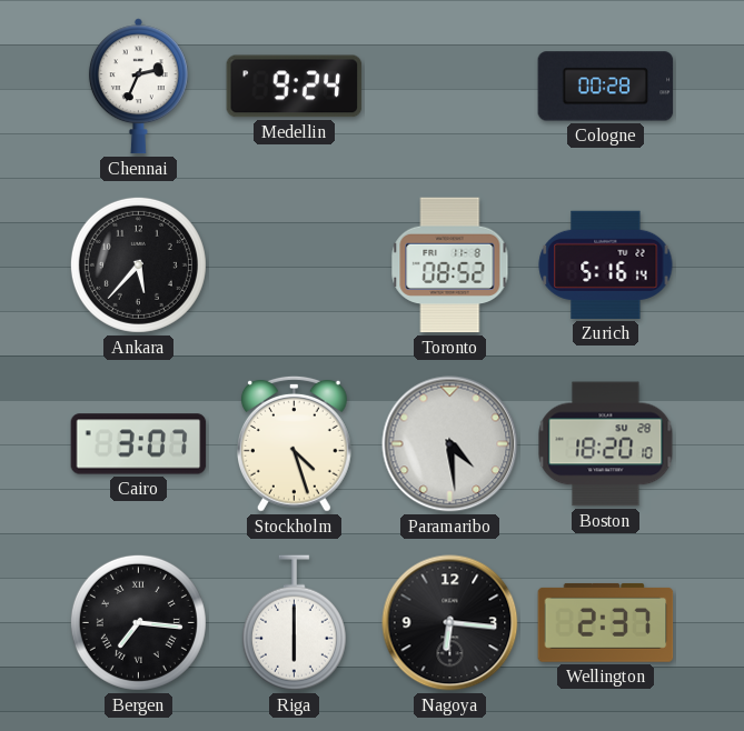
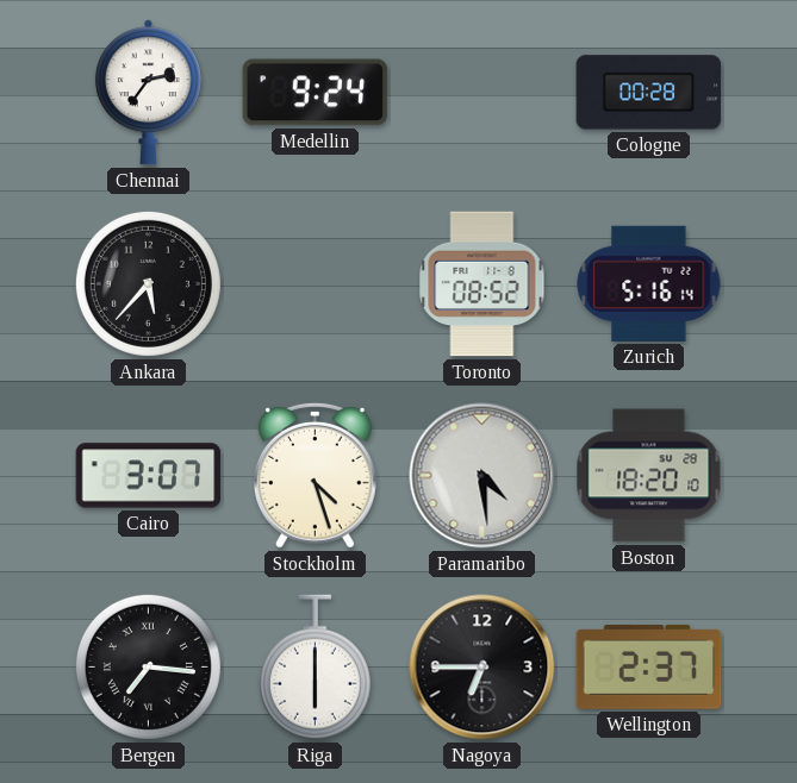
Chennai: 2:34 -> 2:36
Nagoya: 6:16 -> 6:45
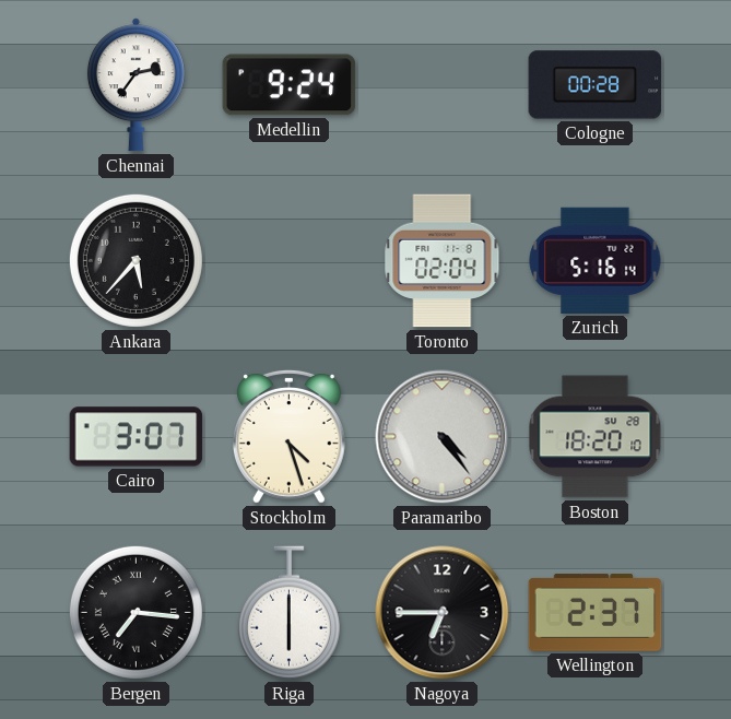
Toronto: 08:52 -> 02:04
Paramaribo: 4:29 -> 4:24
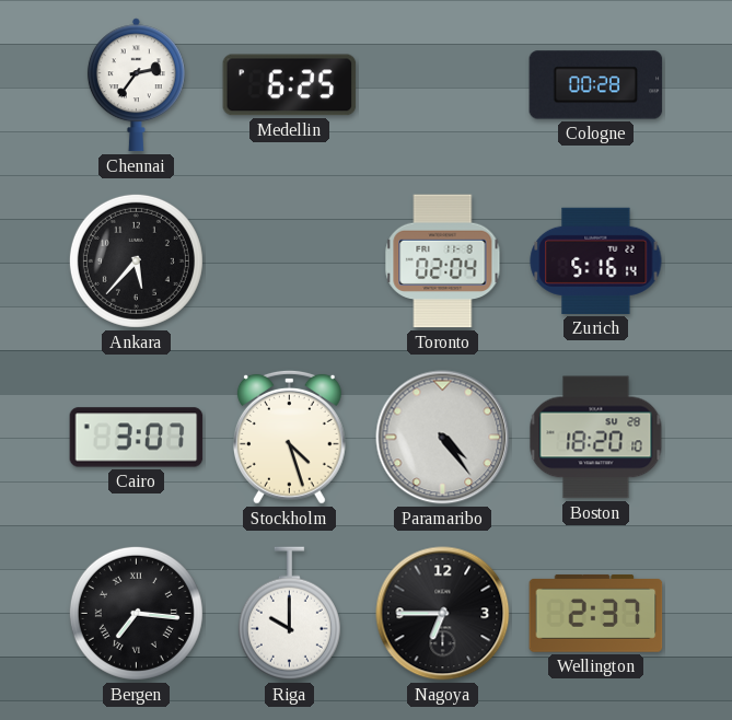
Medellin: 9:24 -> 6:25
Riga: 6:00 -> 10:00
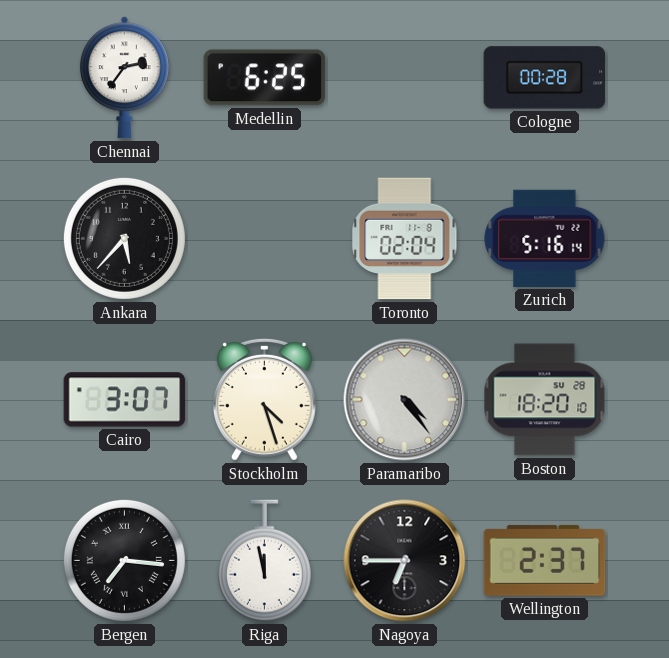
Riga: 10:00 -> 11:58
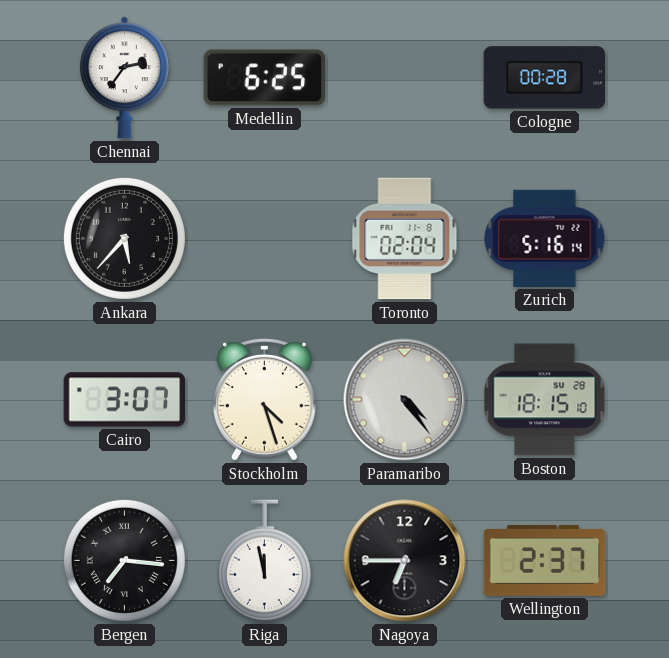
Boston: 18:20 -> 18:15
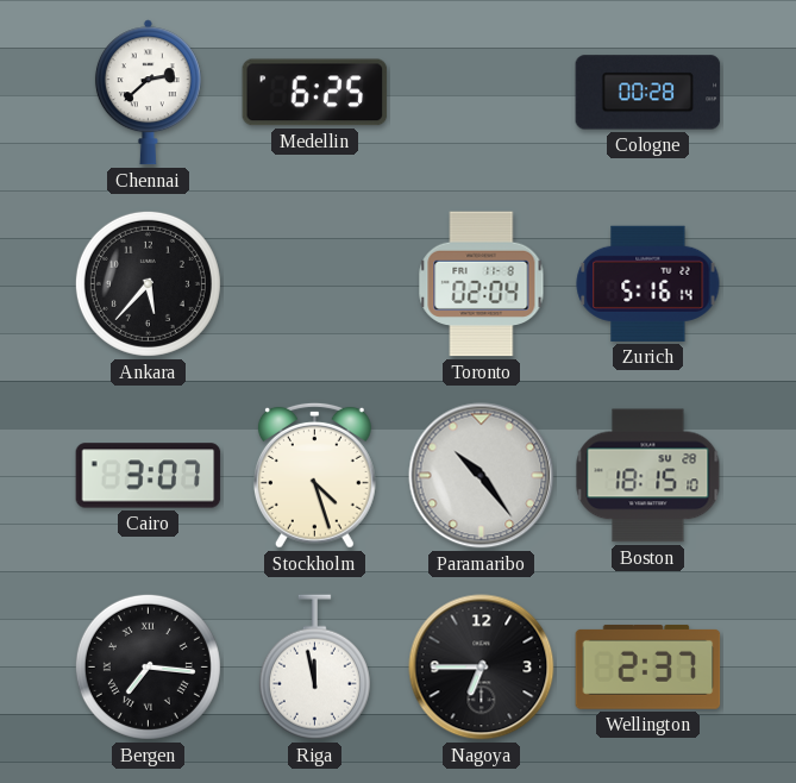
Chennai: 2:36 -> 2:38
Paramaribo: 4:24 -> 10:24
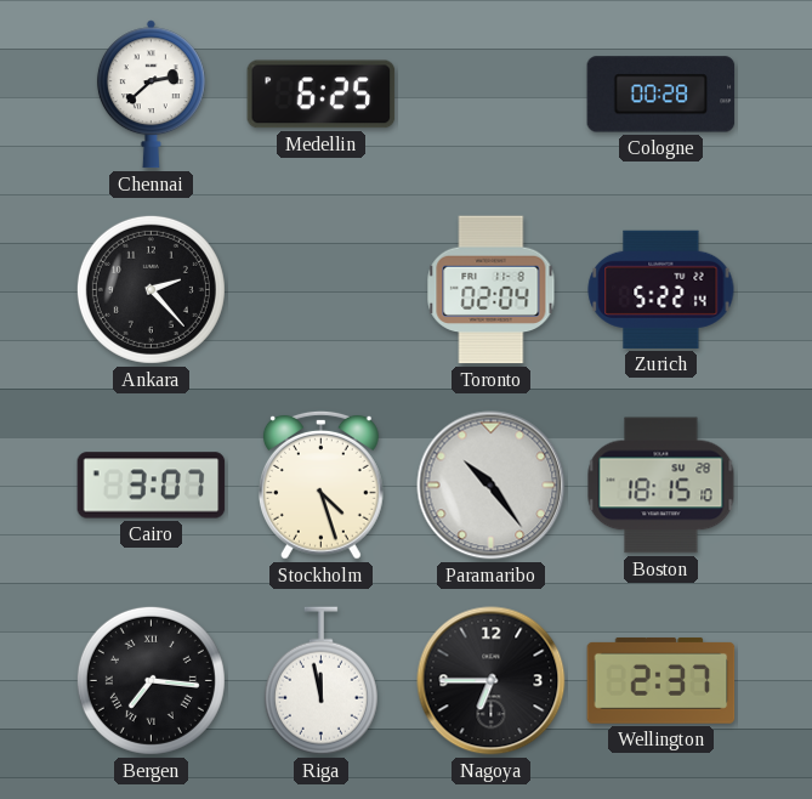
Ankara: 5:37 -> 2:23
Zurich: 5:16 -> 5:22
